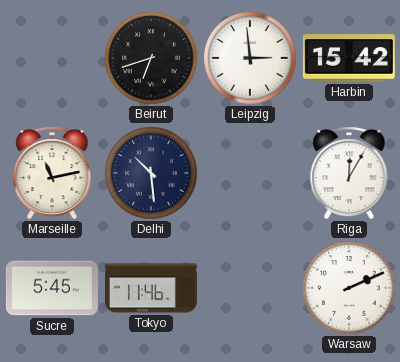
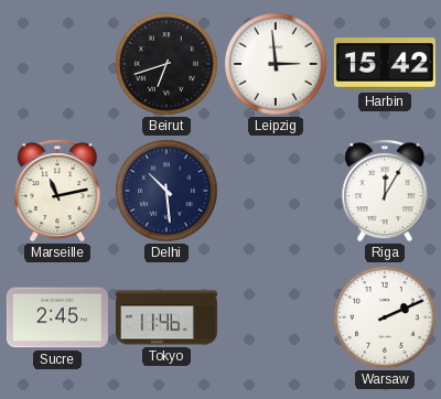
Sucre: 5:45 -> 2:45
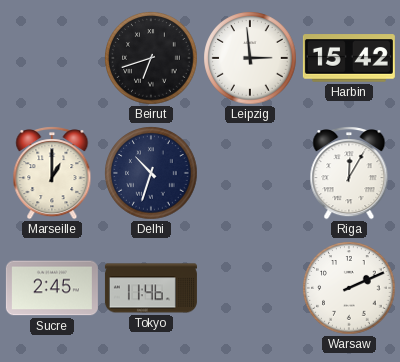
Marseille: 11:13 -> 1:00
Delhi: 10:29 -> 10:33
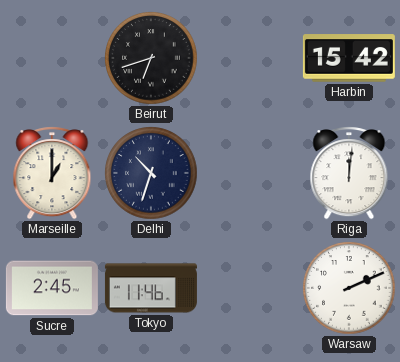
Leipzig: 2:59 -> none
Riga: 12:05 -> 12:01
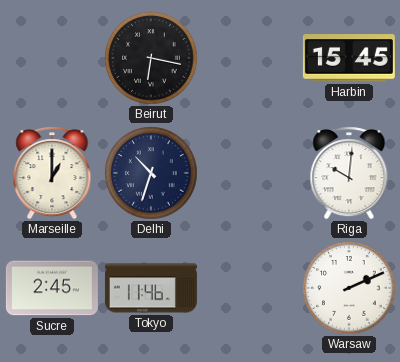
Beirut: 6:42 -> 6:17
Harbin: 15:42 -> 15:45
Riga: 12:01 -> 10:01
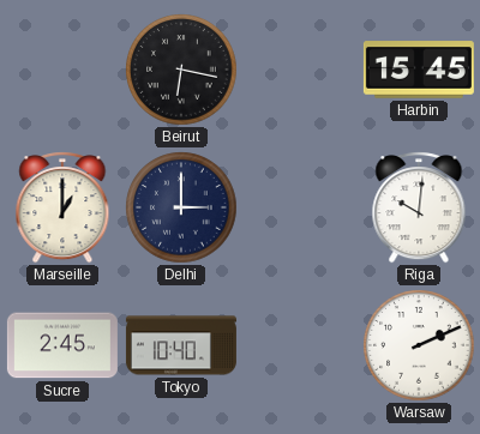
Delhi: 10:33 -> 3:00
Tokyo: 11:46 -> 10:40
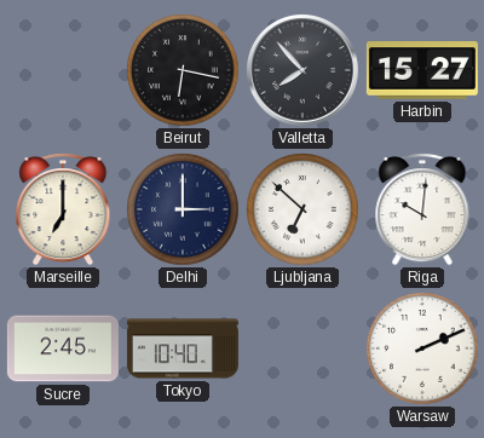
Valletta: none -> 7:53
Harbin: 15:45 -> 15:27
Marseille: 1:00 -> 7:00
Ljubljana: none -> 6:52
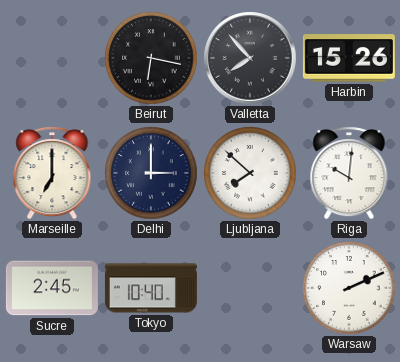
Harbin: 15:27 -> 15:26
Ljubljana: 6:52 -> 7:52
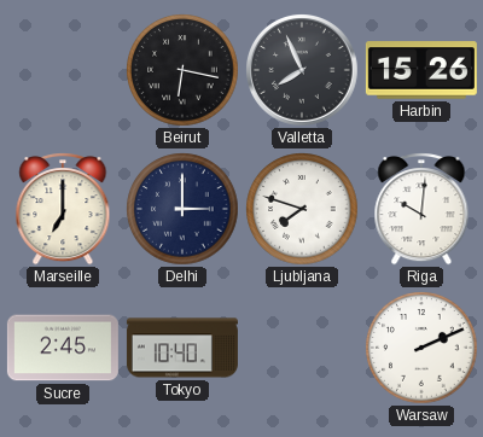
Valletta: 7:53 -> 7:56
Ljubljana: 7:52 -> 7:48
